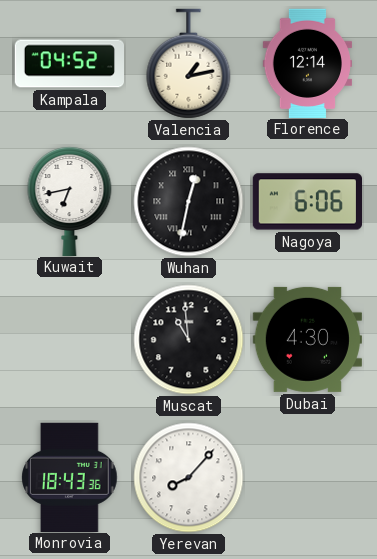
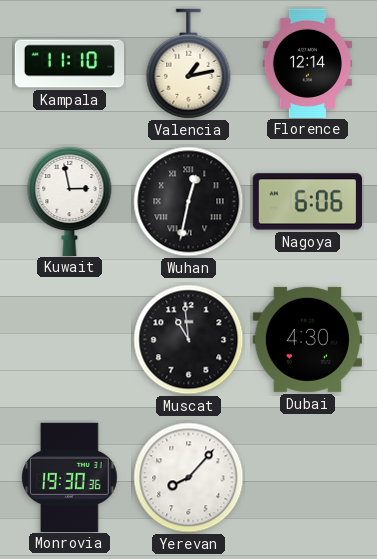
Kampala: 04:52 -> 11:10
Kuwait: 6:43 -> 2:58
Monrovia: 18:43 -> 19:30
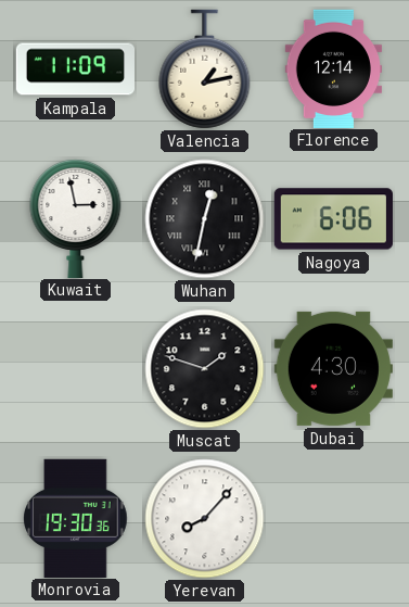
Kampala: 11:10 -> 11:09
Muscat: 10:59 -> 1:48
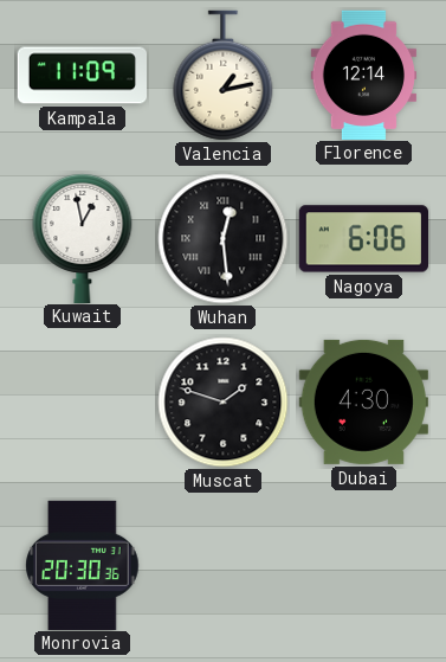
Kuwait: 2:58 -> 12:58
Wuhan: 12:32 -> 12:29
Monrovia: 19:30 -> 20:30
Yerevan: 8:07 -> none
